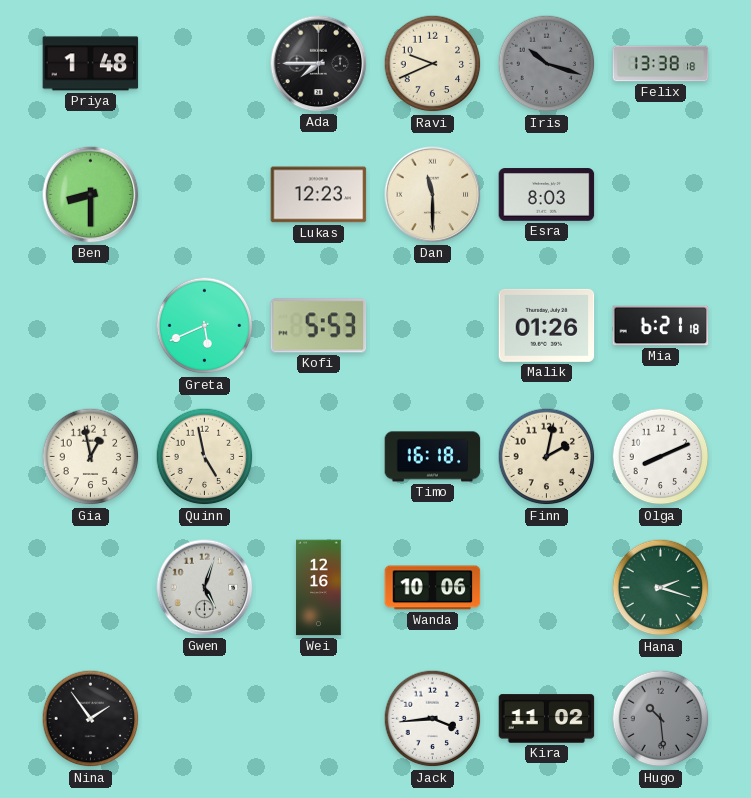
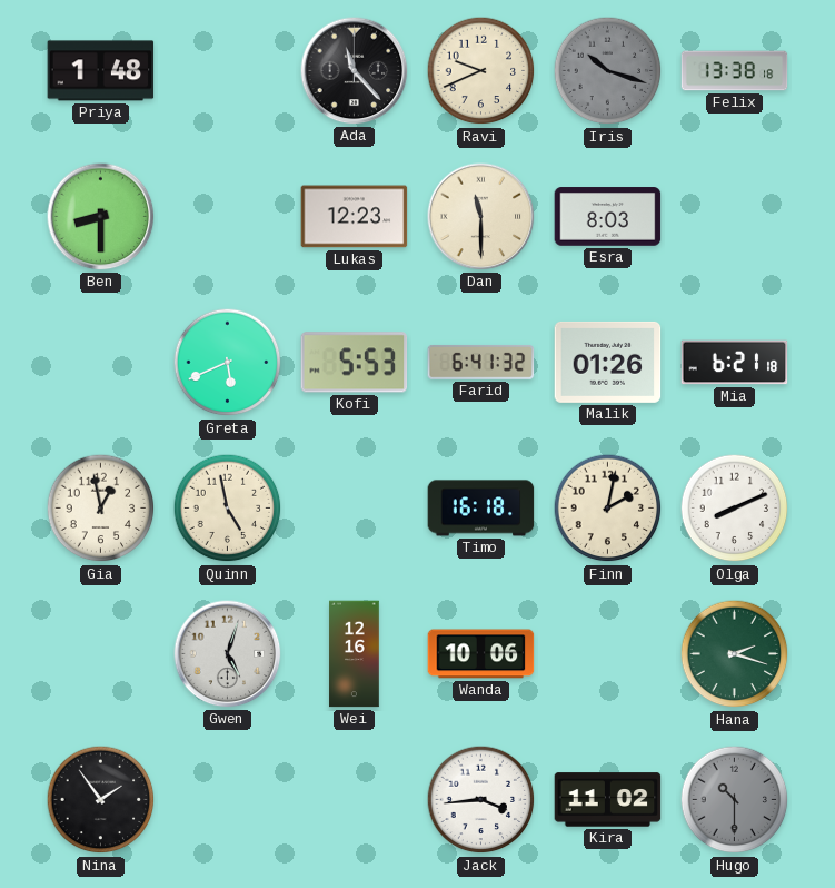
Ada: 7:45 -> 11:23
Farid: none -> 6:41
Hugo: 10:29 -> 10:30
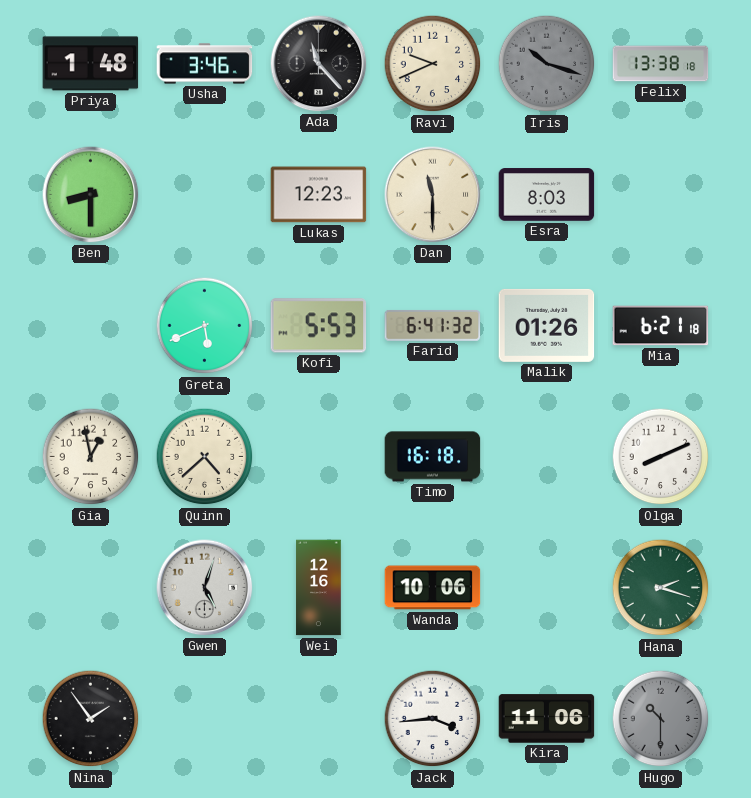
Usha: none -> 3:46
Quinn: 4:58 -> 4:38
Finn: 2:02 -> none
Kira: 11:02 -> 11:06
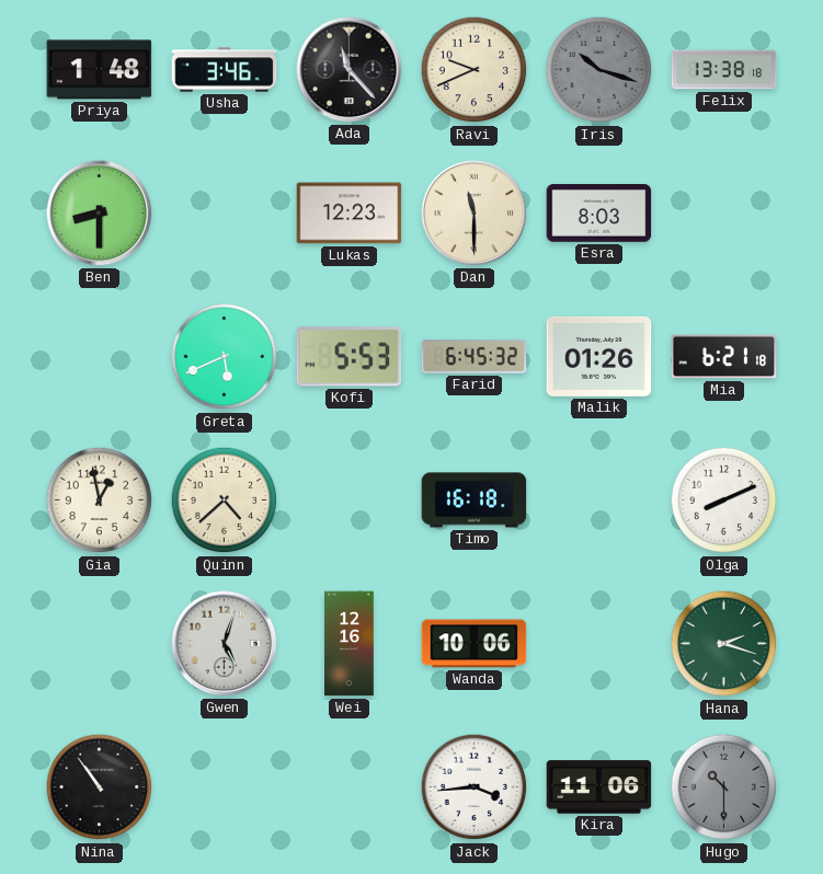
Farid: 6:41 -> 6:45
Nina: 1:54 -> 10:54
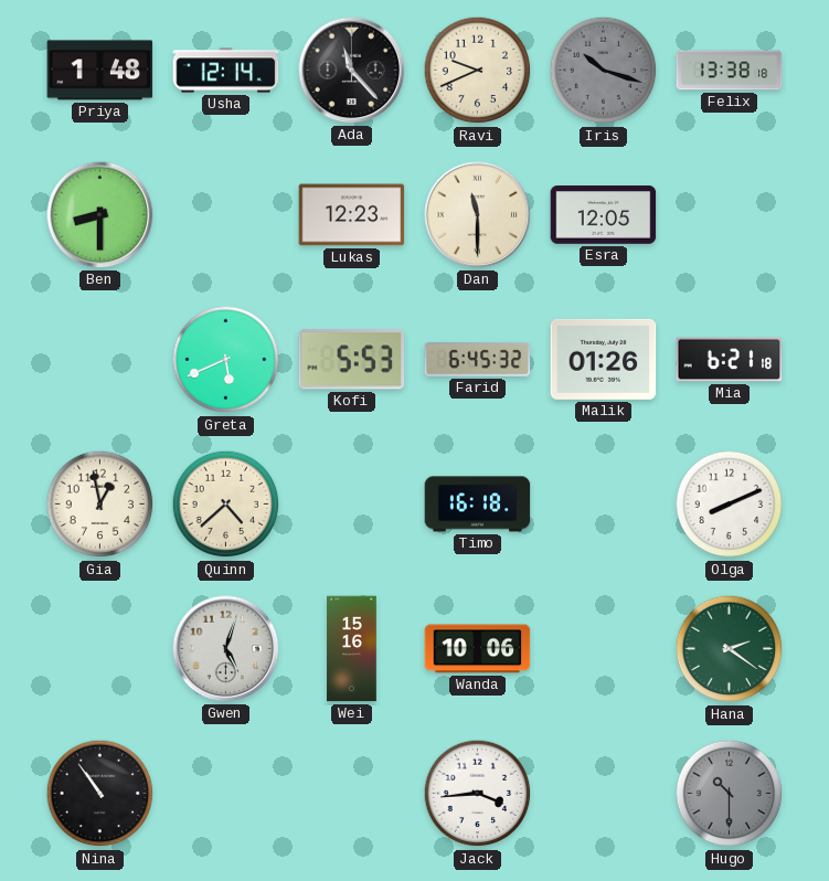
Usha: 3:46 -> 12:14
Esra: 8:03 -> 12:05
Wei: 12:16 -> 15:16
Hana: 2:18 -> 2:21
Kira: 11:06 -> none
